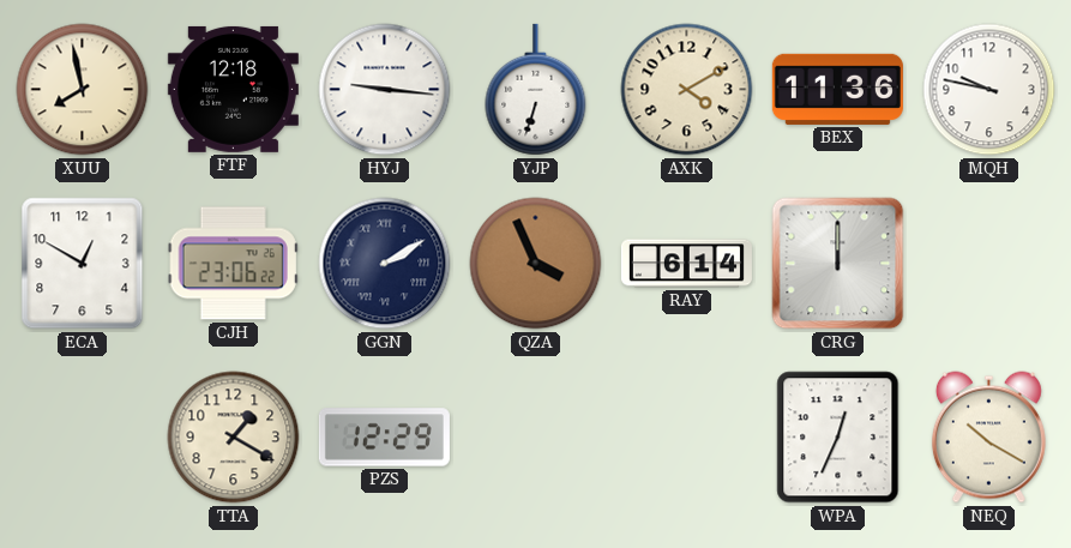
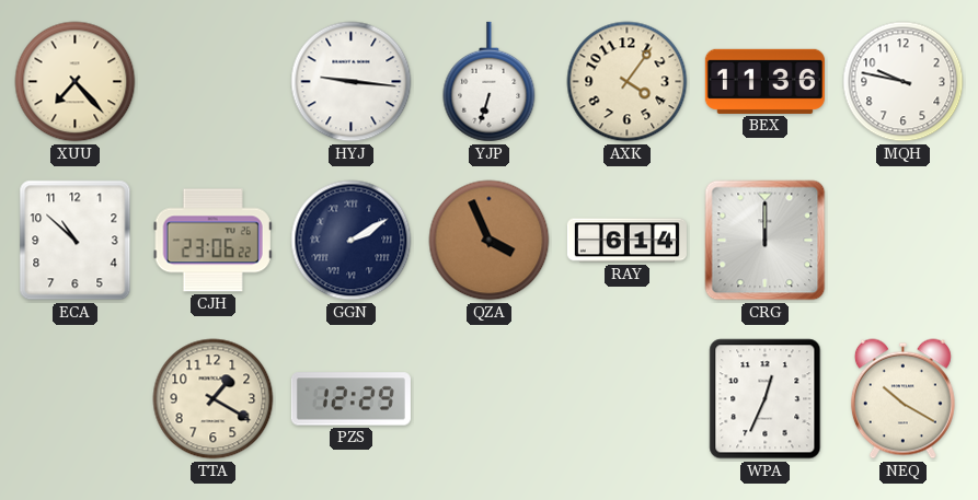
XUU: 7:58 -> 7:23
FTF: 12:18 -> none
AXK: 4:10 -> 4:06
ECA: 12:50 -> 10:52
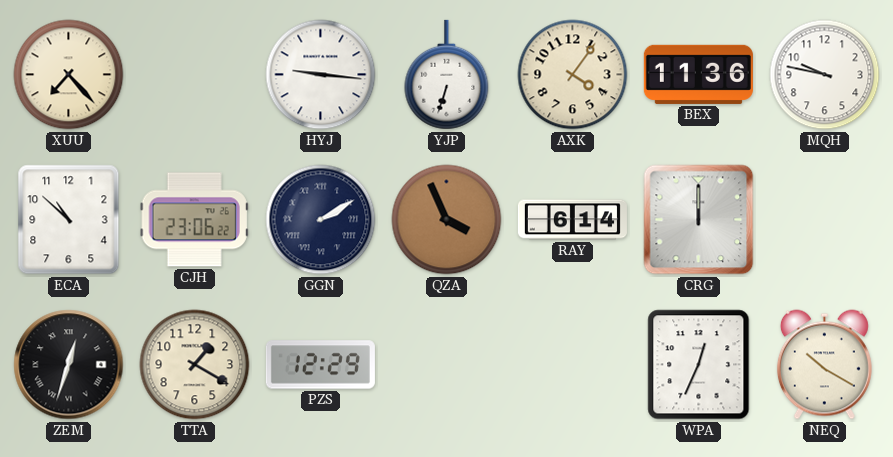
ZEM: none -> 12:33
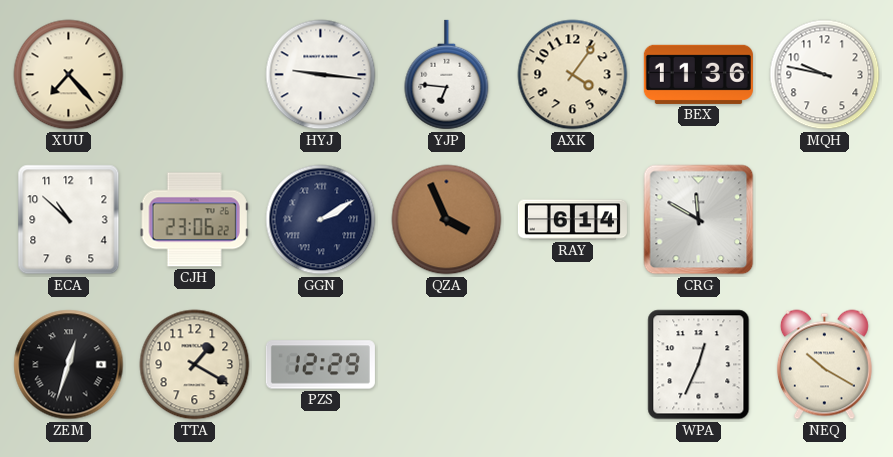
YJP: 6:33 -> 6:46
CRG: 12:00 -> 11:50
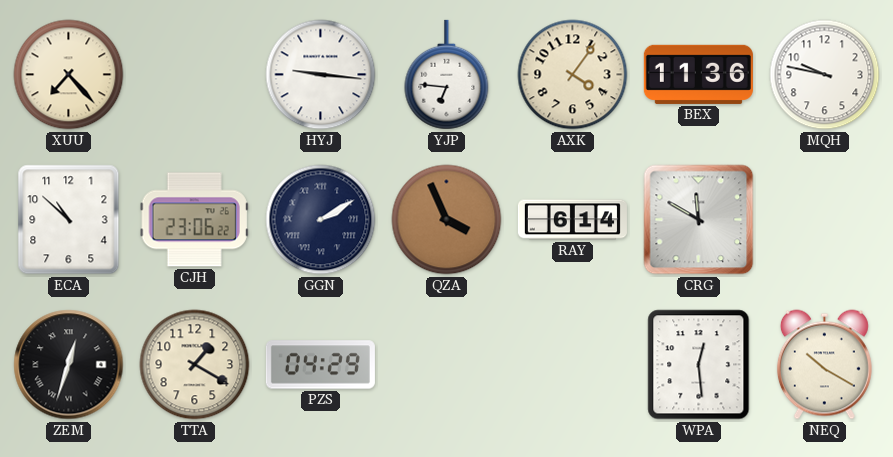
PZS: 12:29 -> 04:29
WPA: 12:34 -> 12:29
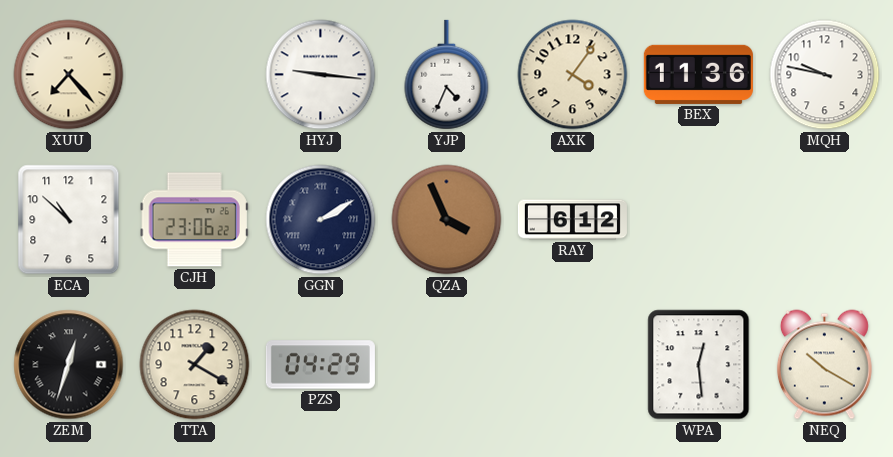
YJP: 6:46 -> 4:34
RAY: 6:14 -> 6:12
CRG: 11:50 -> none
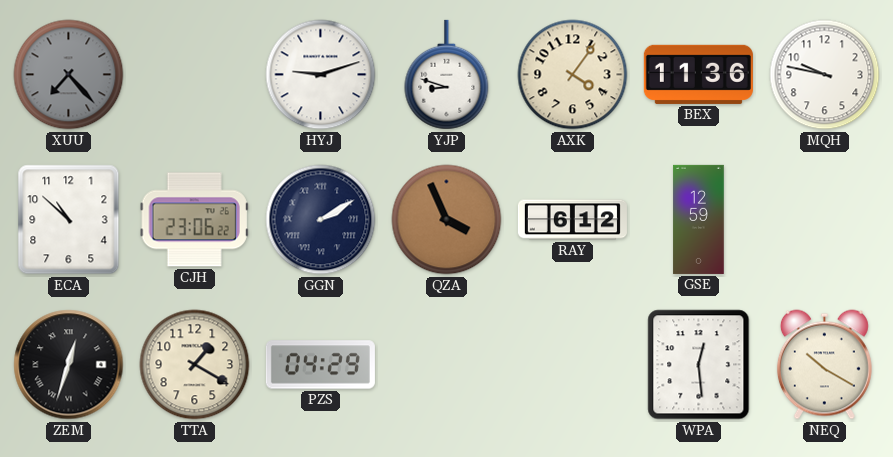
XUU dial: cream -> grey
HYJ: 9:16 -> 9:12
YJP: 4:34 -> 8:48
GSE: none -> 12:59
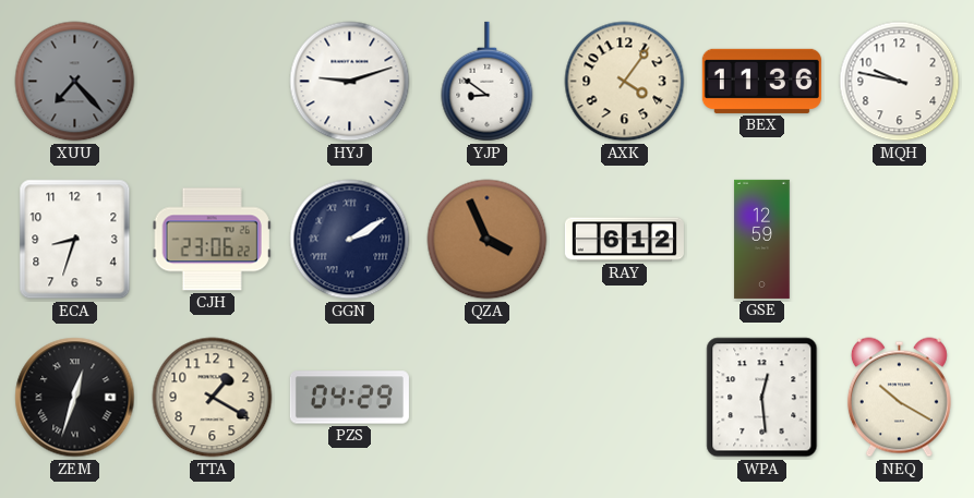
YJP: 8:48 -> 8:51
ECA: 10:52 -> 8:33
